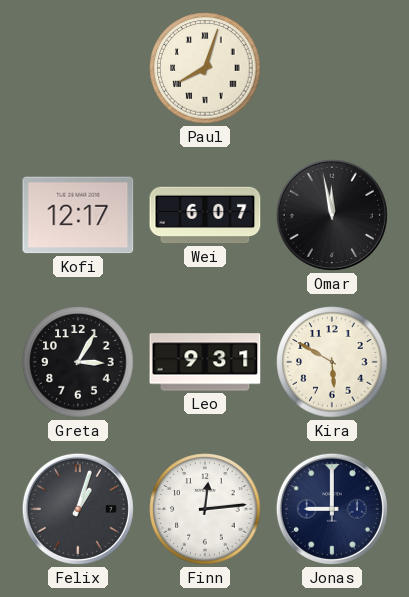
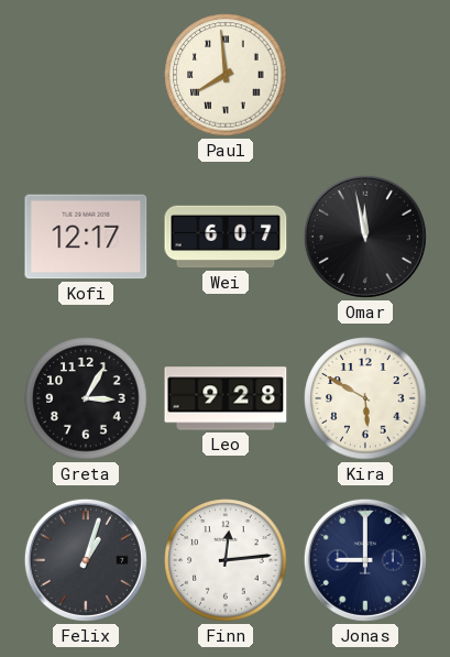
Paul: 8:03 -> 7:59
Leo: 9:31 -> 9:28
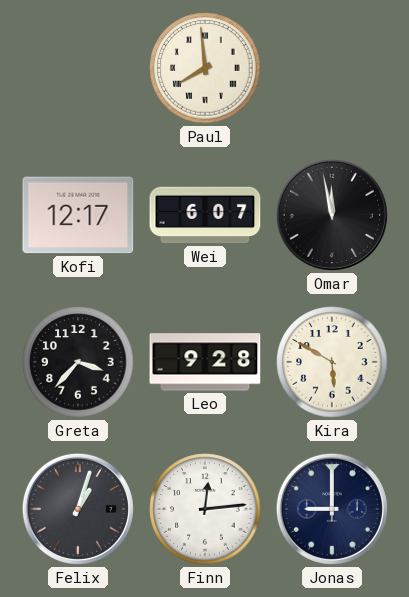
Greta: 3:05 -> 3:37
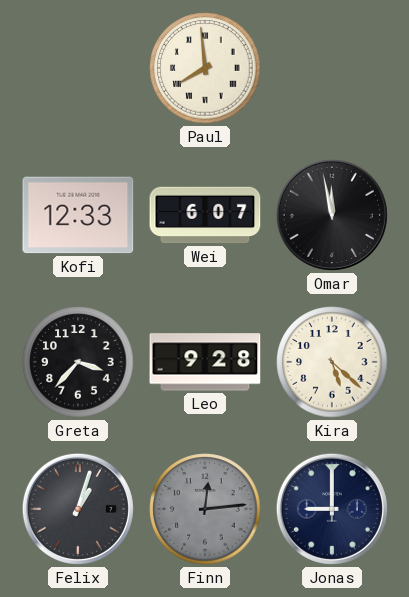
Kofi: 12:17 -> 12:33
Kira: 5:50 -> 5:22
Finn dial: white -> grey
